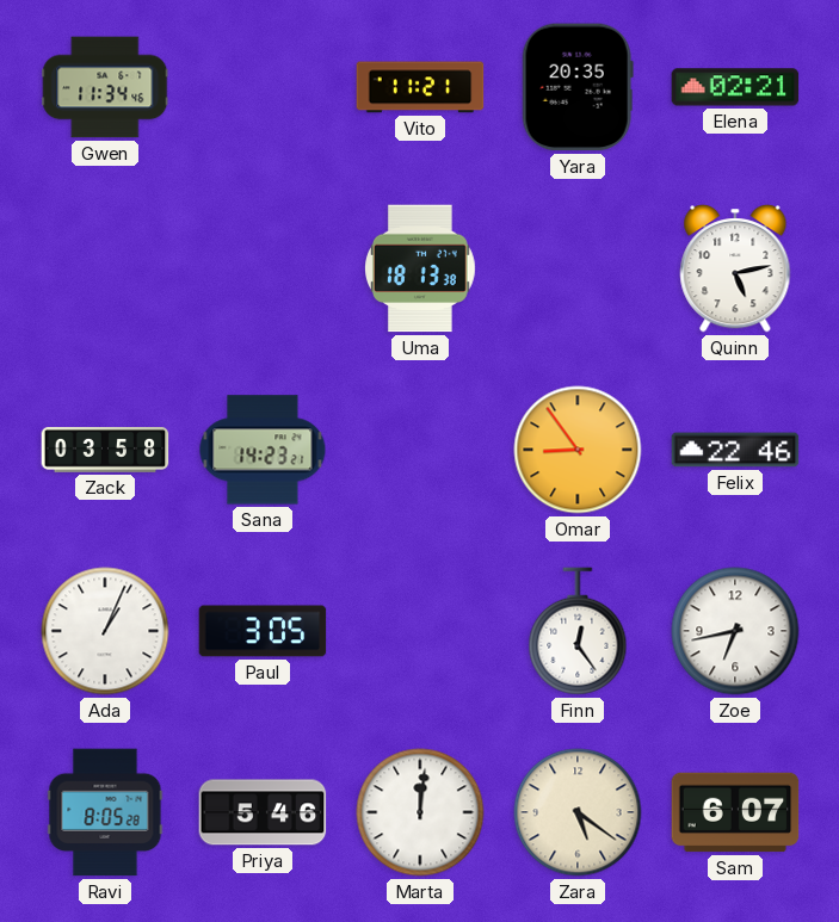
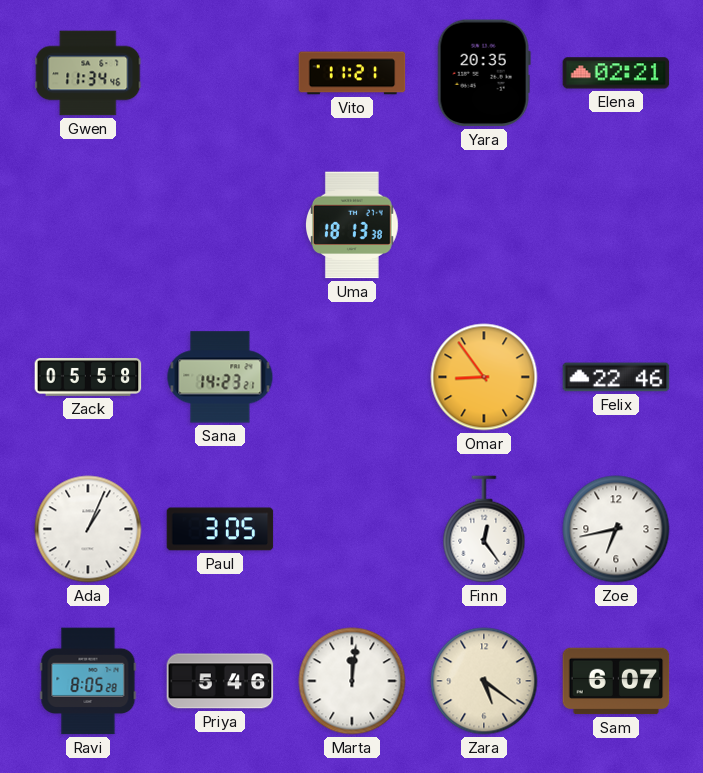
Quinn: 5:13 -> none
Zack: 03:58 -> 05:58
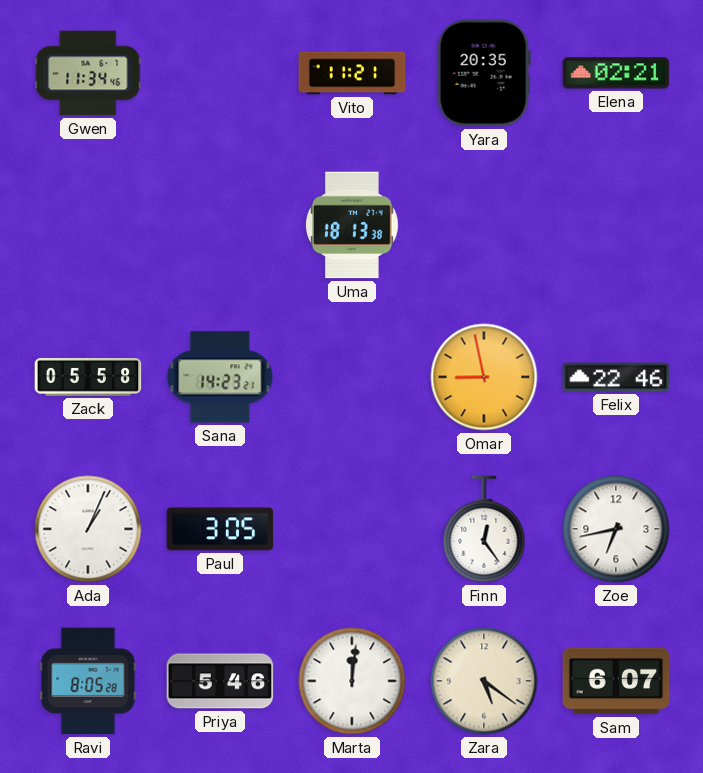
Omar: 8:54 -> 8:58
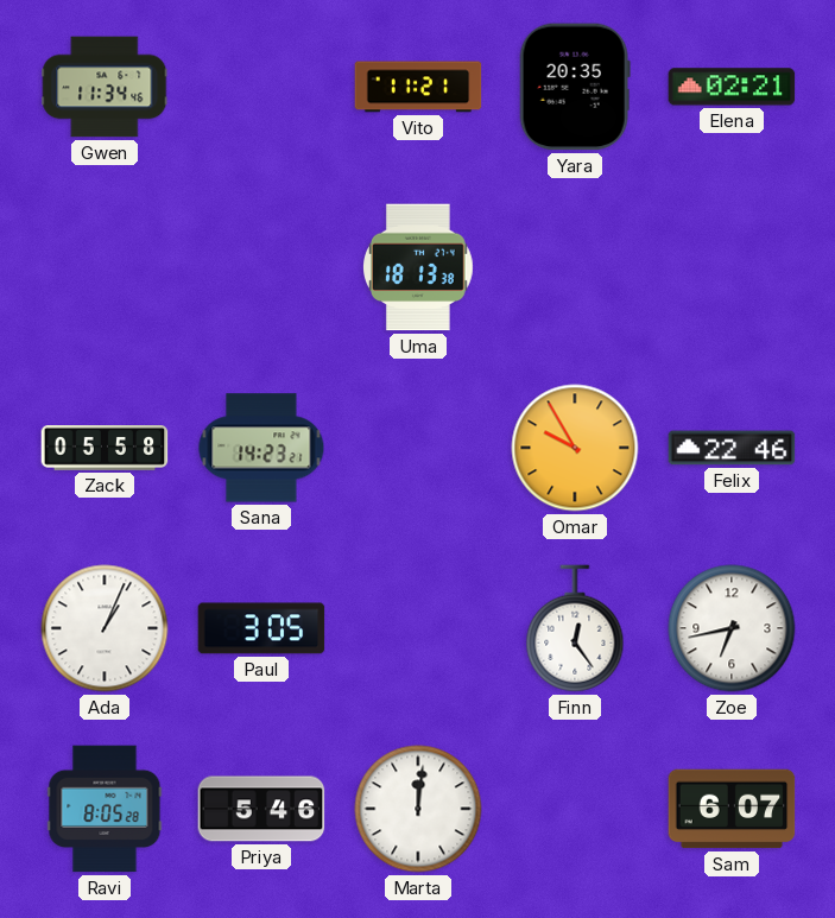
Omar: 8:58 -> 9:55
Zara: 5:21 -> none
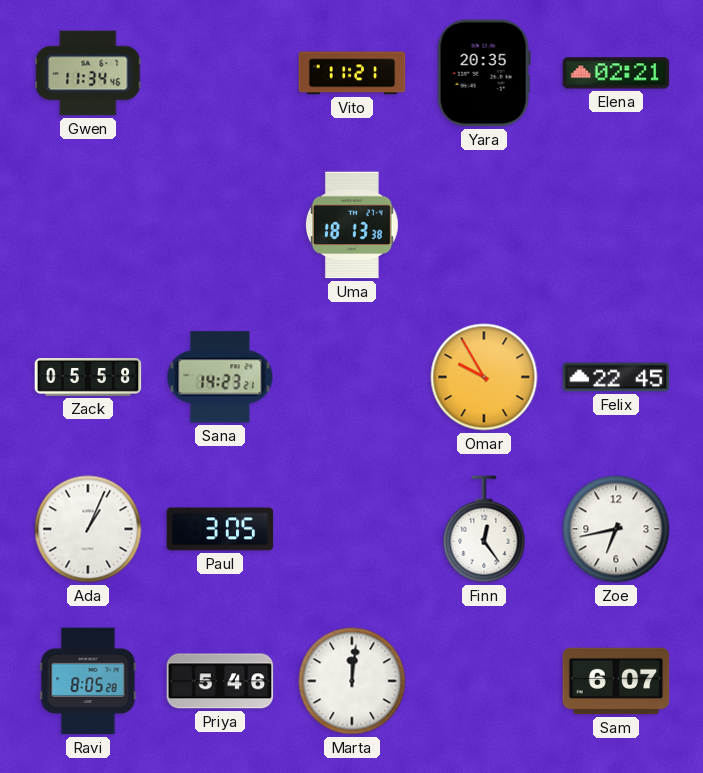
Felix: 22:46 -> 22:45
